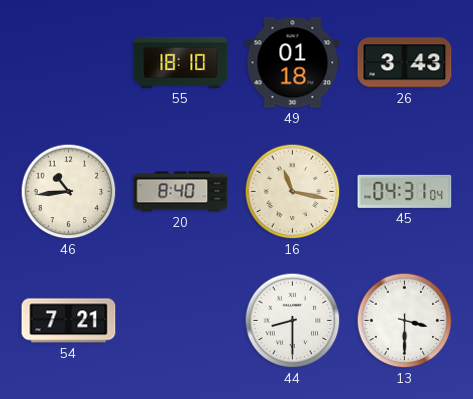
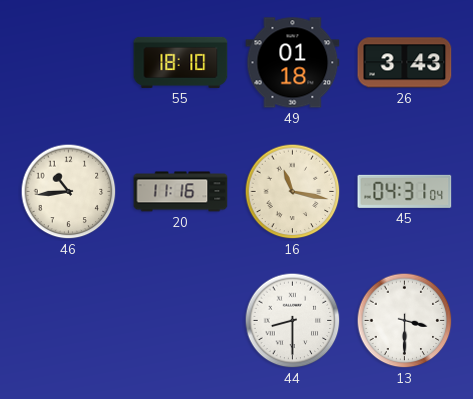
20: 8:40 -> 11:16
54: 7:21 -> none
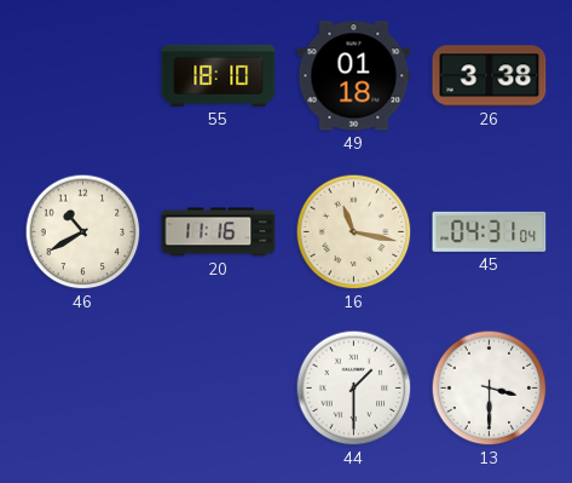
26: 3:43 -> 3:38
46: 10:44 -> 10:40
44: 8:30 -> 1:30
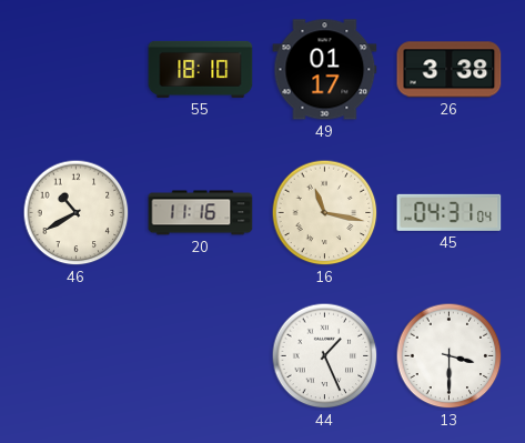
49: 01:18 -> 01:17
44: 1:30 -> 1:26
